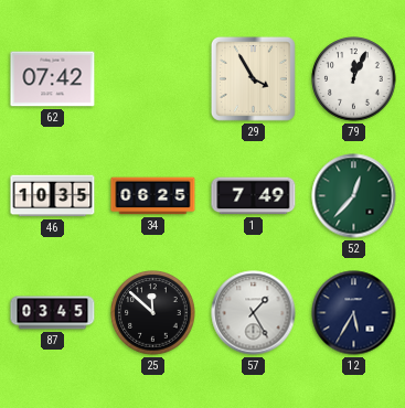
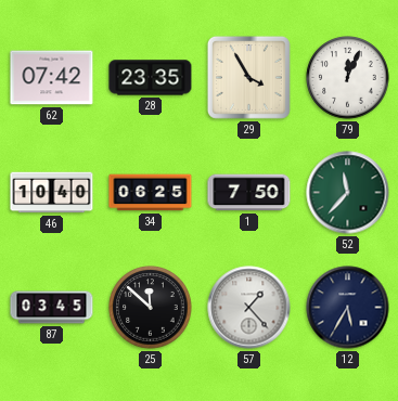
28: none -> 23:35
46: 10:35 -> 10:40
1: 7:49 -> 7:50
52: 12:37 -> 11:37
57: 1:25 -> 1:23
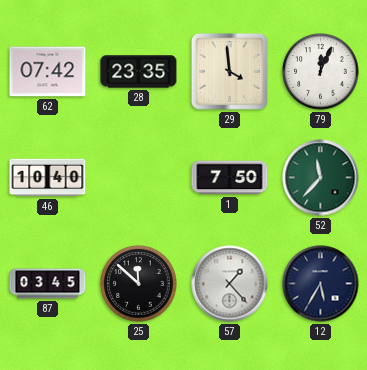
29: 3:55 -> 3:59
34: 06:25 -> none
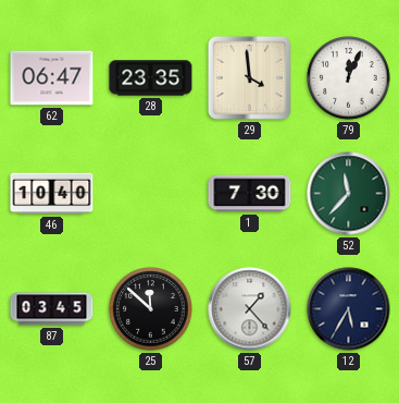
62: 07:42 -> 06:47
1: 7:50 -> 7:30
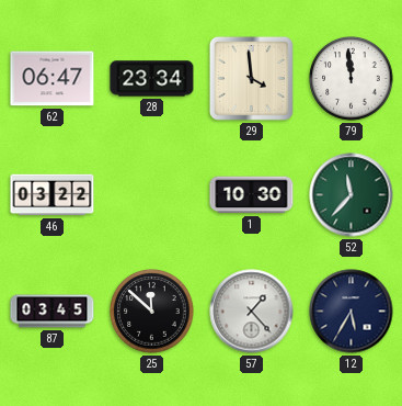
28: 23:35 -> 23:34
79: 12:04 -> 11:59
46: 10:40 -> 03:22
1: 7:30 -> 10:30
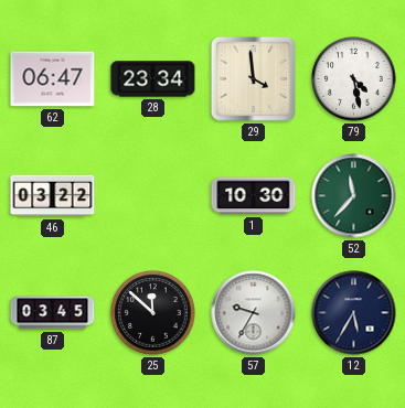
79: 11:59 -> 4:28
57: 1:23 -> 9:35
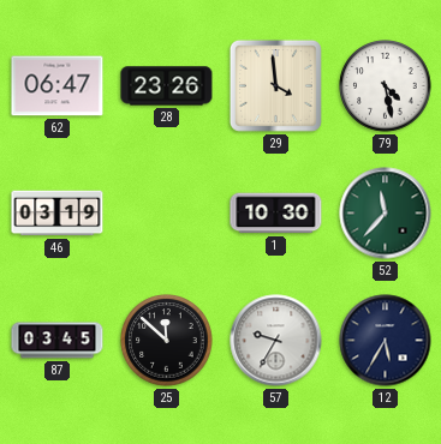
28: 23:34 -> 23:26
46: 03:22 -> 03:19
